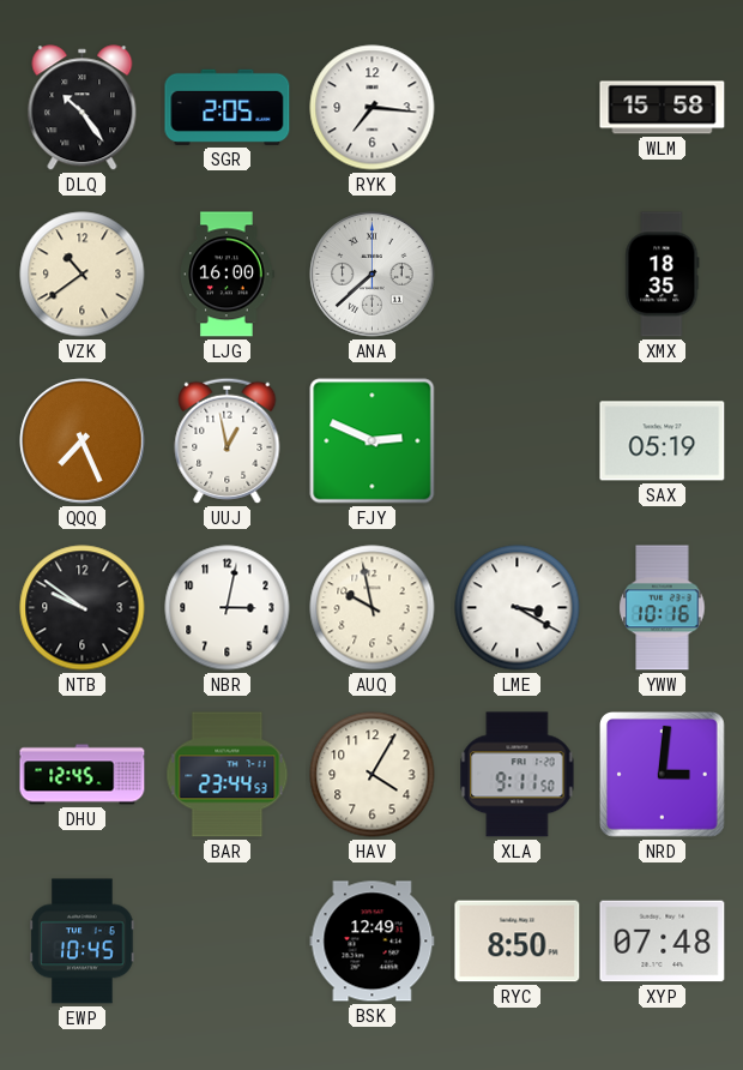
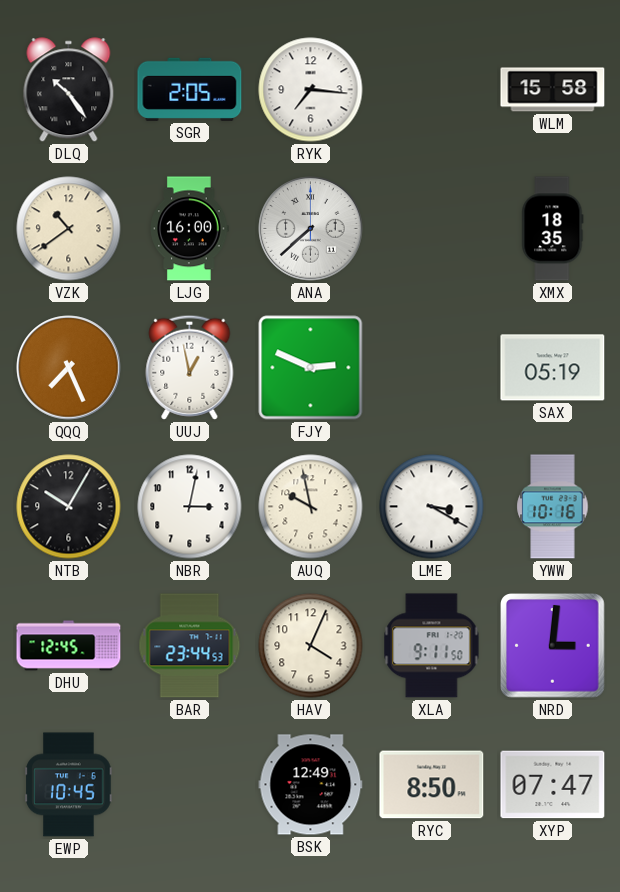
NTB: 9:51 -> 10:05
HAV: 4:05 -> 4:04
XYP: 07:48 -> 07:47
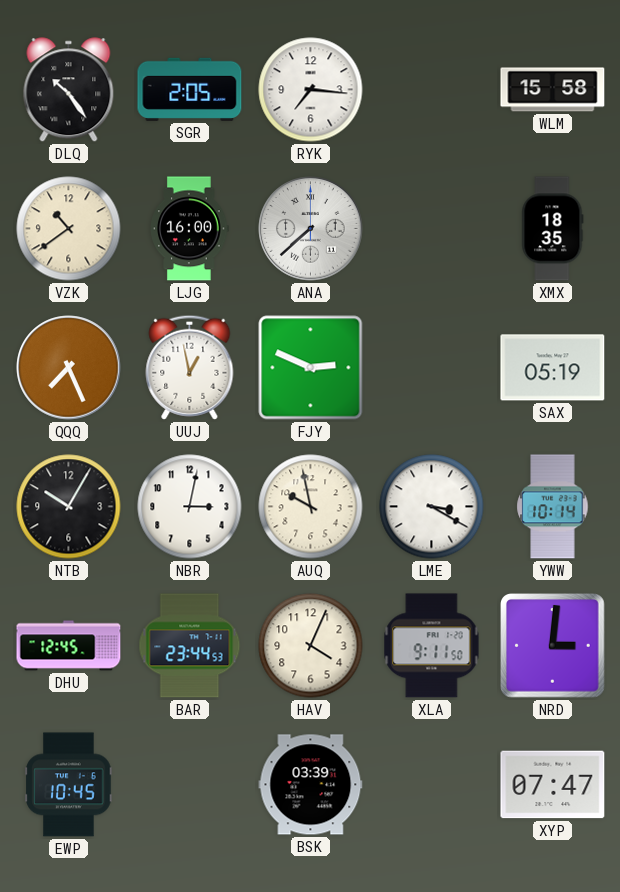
YWW: 10:16 -> 10:14
BSK: 12:49 -> 03:39
RYC: 8:50 -> none
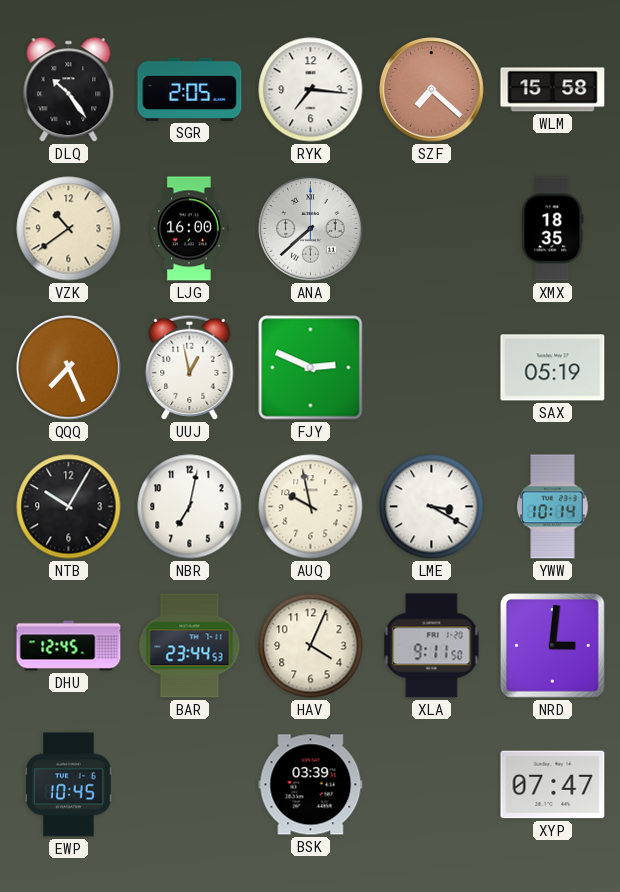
SZF: none -> 7:22
NBR: 3:02 -> 7:02
